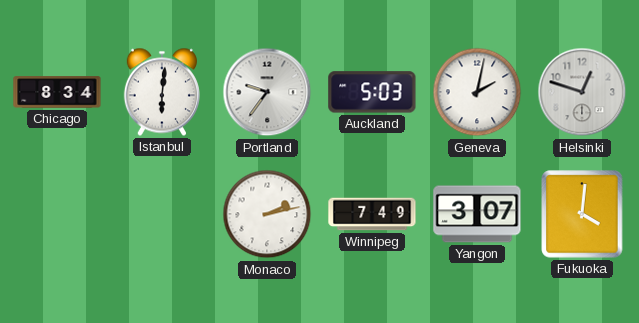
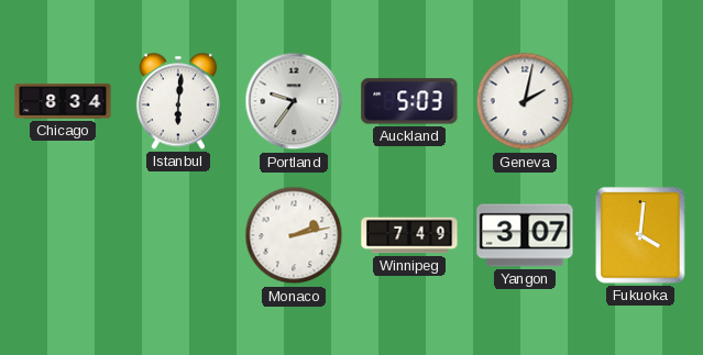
Helsinki: 12:48 -> none
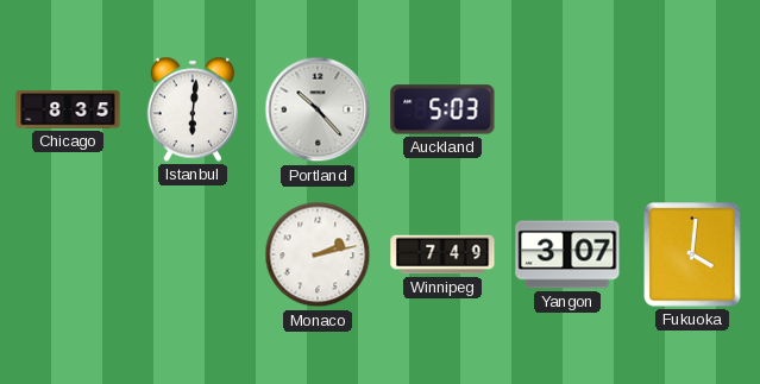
Chicago: 8:34 -> 8:35
Portland: 9:36 -> 10:23
Geneva: 2:02 -> none
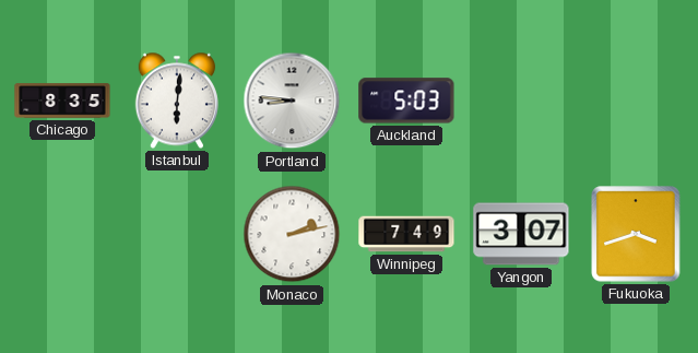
Portland: 10:23 -> 8:46
Fukuoka: 4:01 -> 3:42
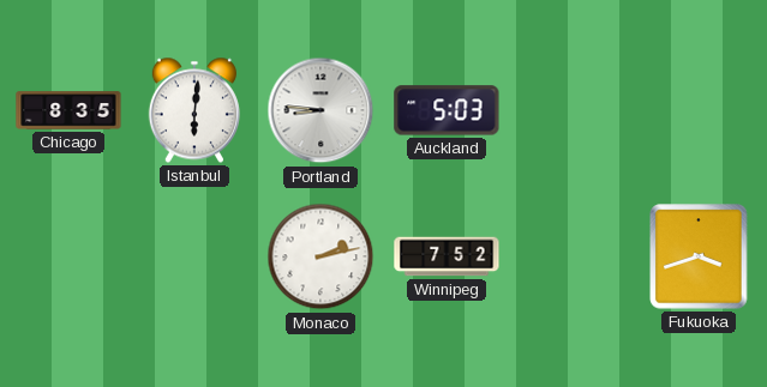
Winnipeg: 7:49 -> 7:52
Yangon: 3:07 -> none
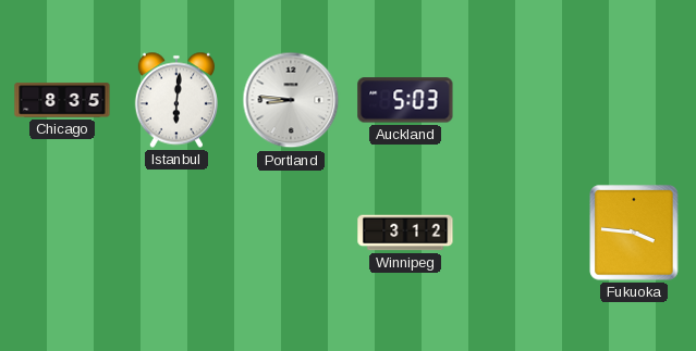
Monaco: 2:13 -> none
Winnipeg: 7:52 -> 3:12
Fukuoka: 3:42 -> 3:46
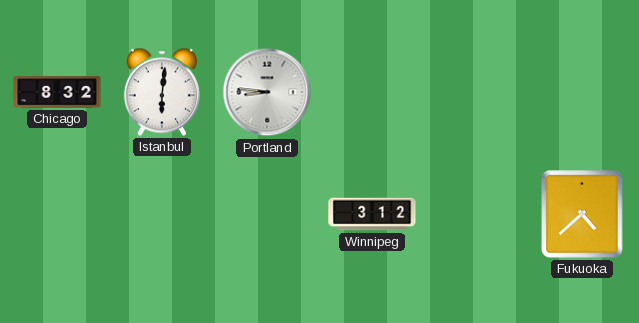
Chicago: 8:35 -> 8:32
Auckland: 5:03 -> none
Fukuoka: 3:46 -> 4:38
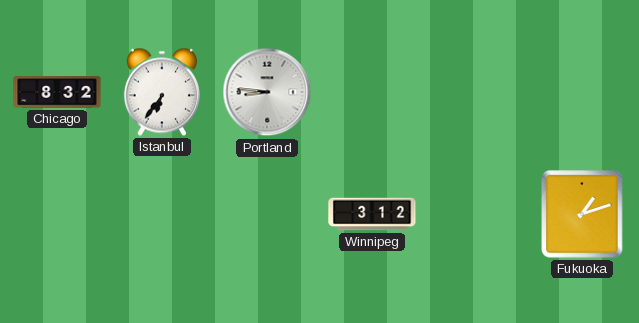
Istanbul: 6:01 -> 6:36
Fukuoka: 4:38 -> 1:12
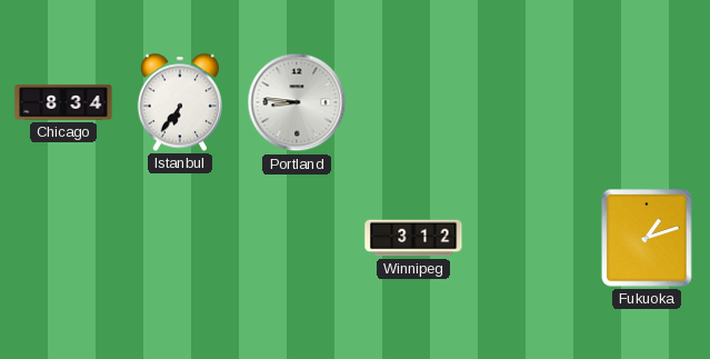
Chicago: 8:32 -> 8:34
